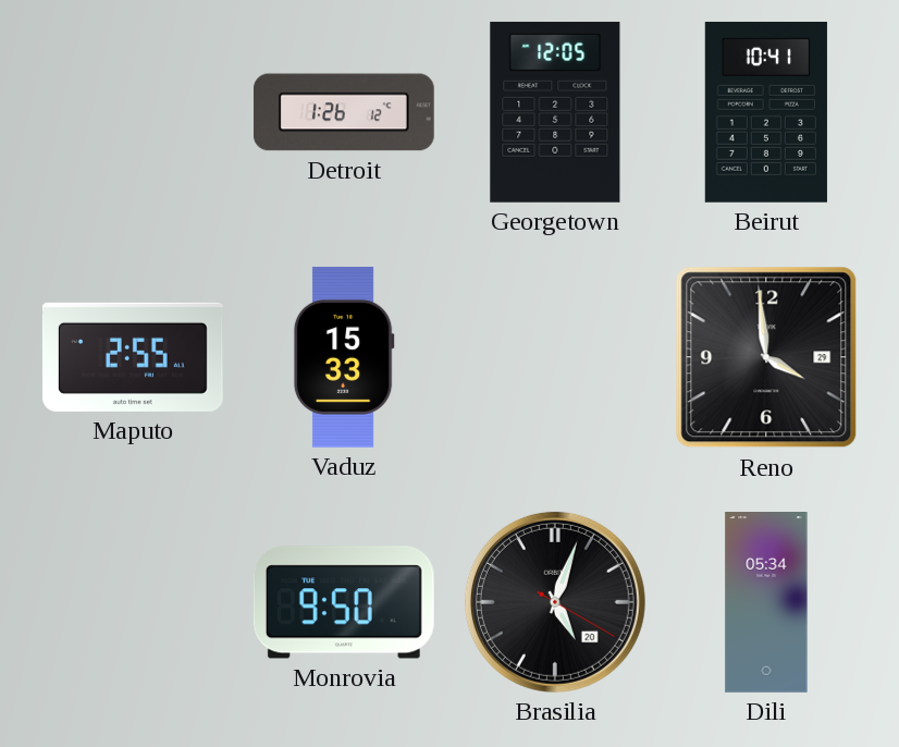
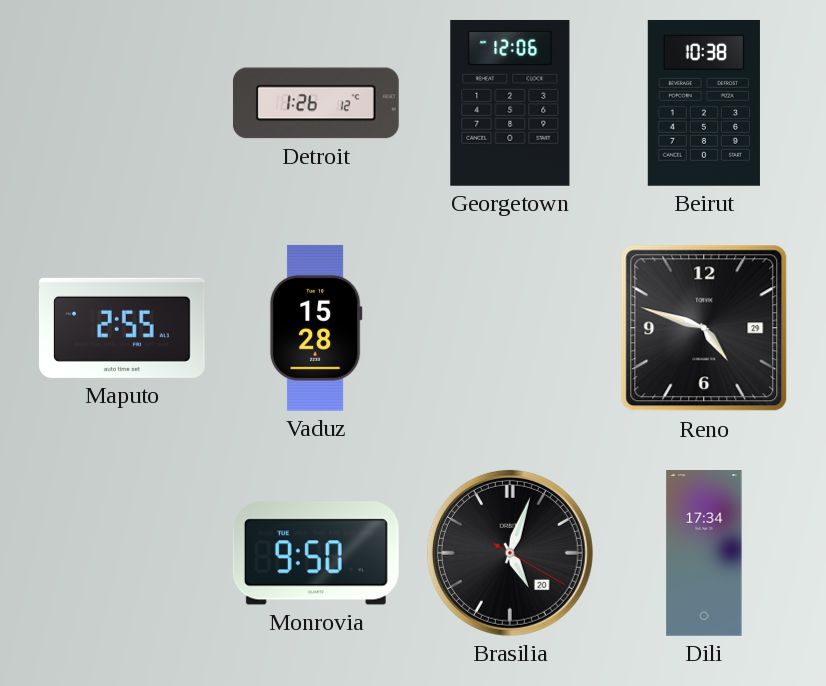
Georgetown: 12:05 -> 12:06
Beirut: 10:41 -> 10:38
Vaduz: 15:33 -> 15:28
Reno: 3:59 -> 4:48
Dili: 05:34 -> 17:34
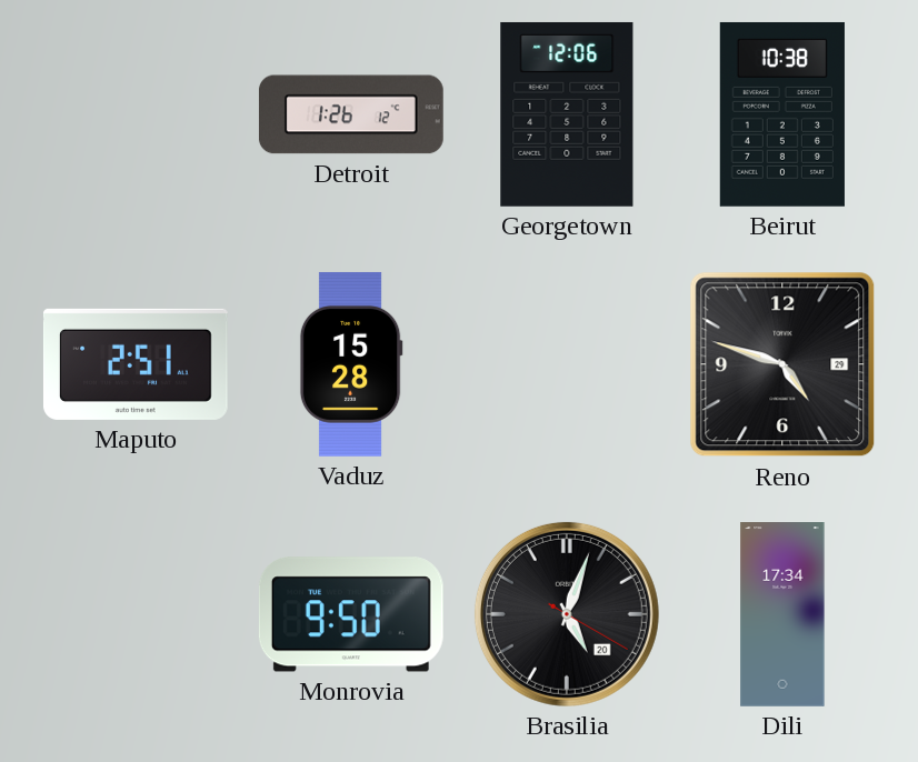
Maputo: 2:55 -> 2:51
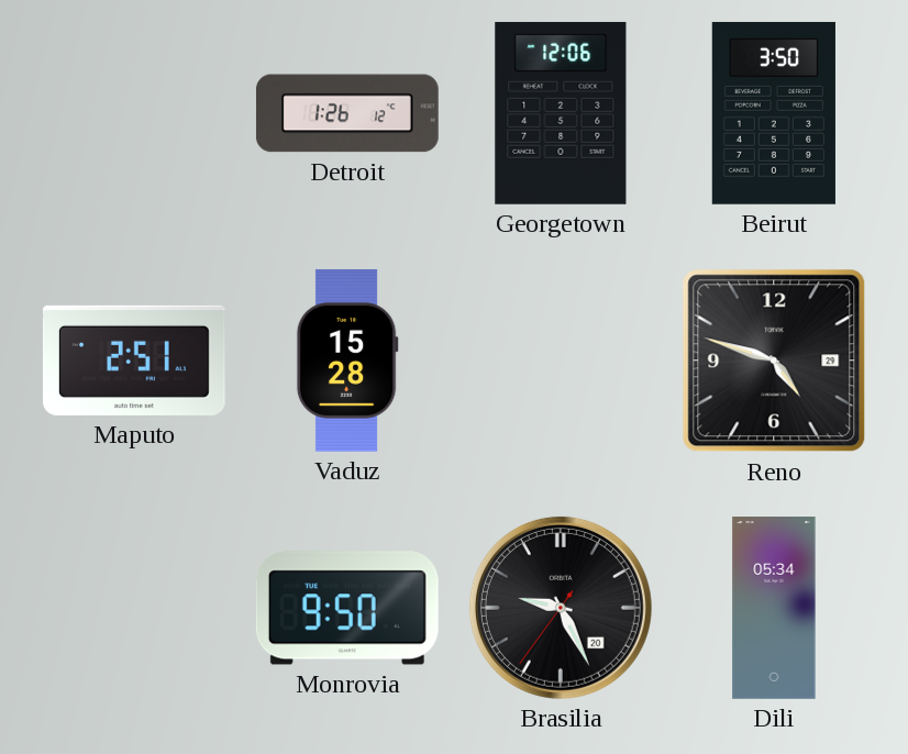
Beirut: 10:38 -> 3:50
Brasilia: 5:03 -> 9:25
Dili: 17:34 -> 05:34
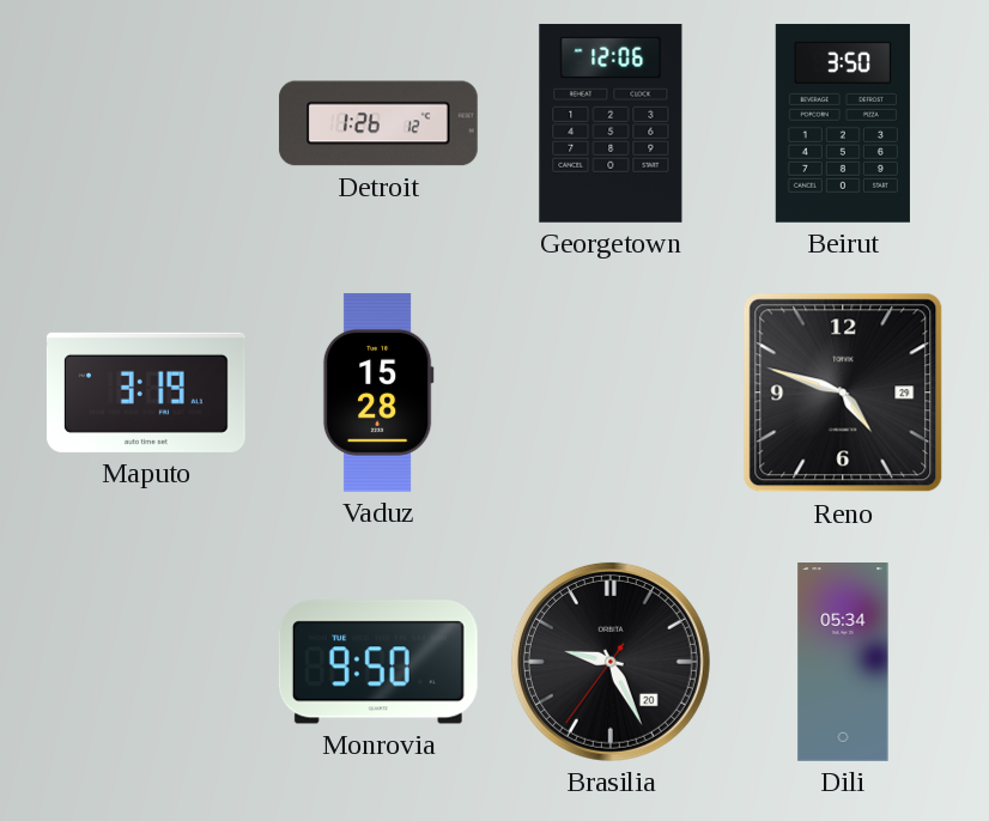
Maputo: 2:51 -> 3:19
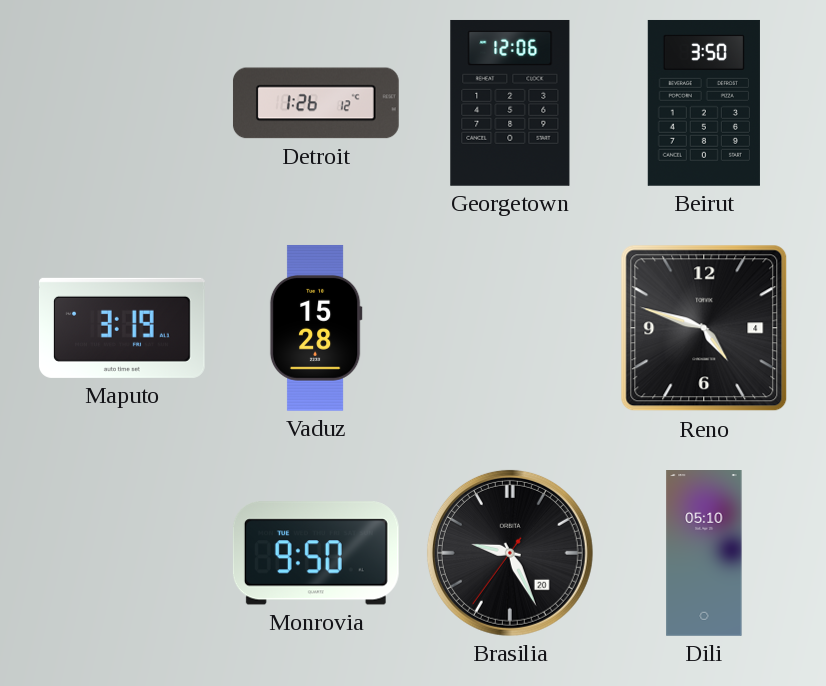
Reno date: 29 -> 4
Dili: 05:34 -> 05:10
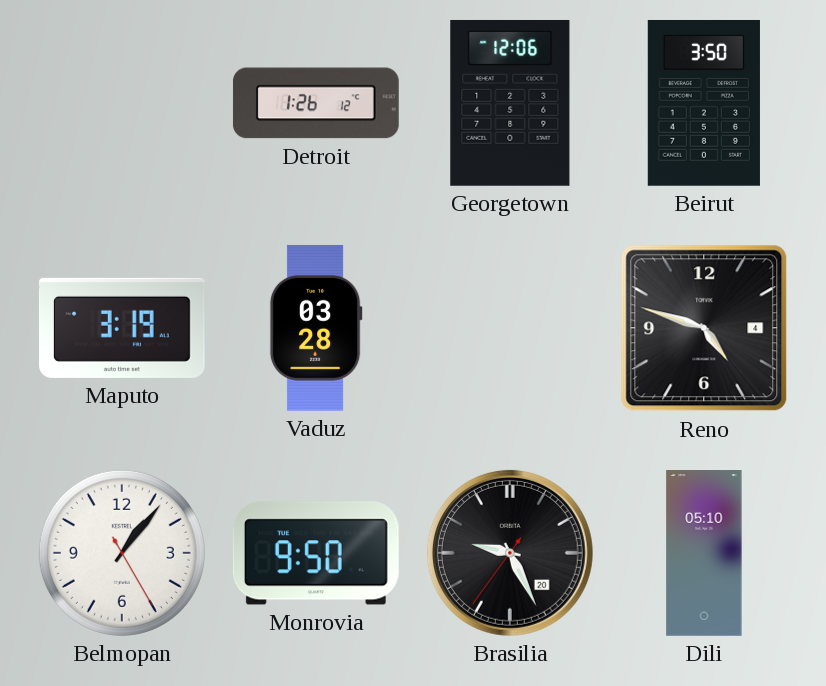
Vaduz: 15:28 -> 03:28
Belmopan: none -> 1:06
